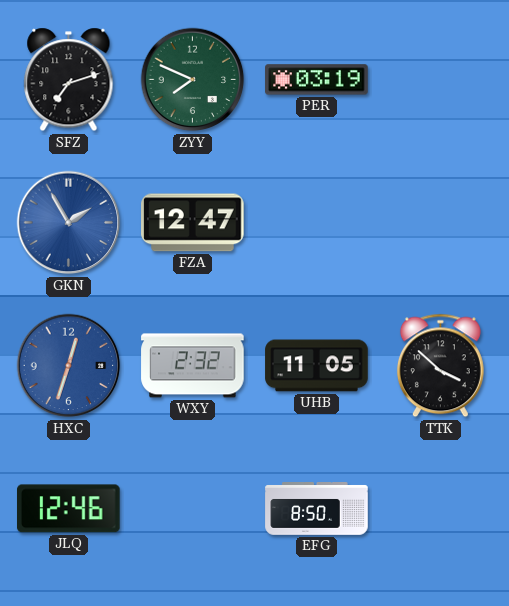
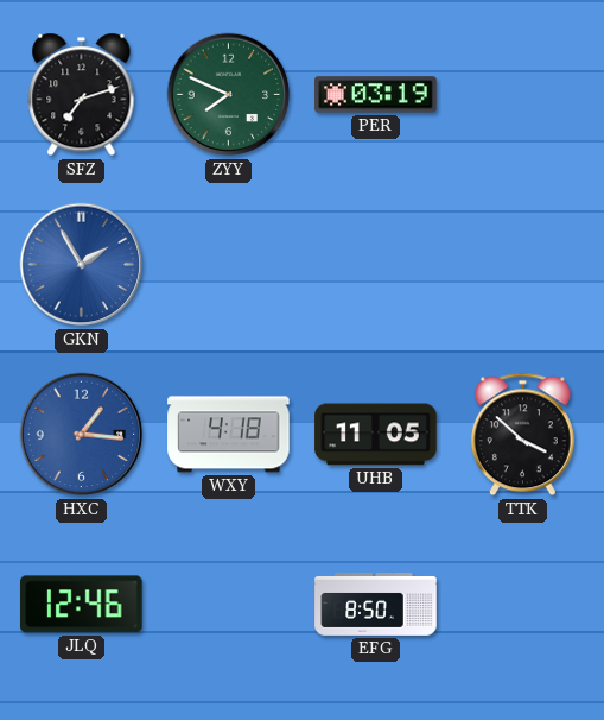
FZA: 12:47 -> none
HXC: 12:33 -> 1:16
WXY: 2:32 -> 4:18
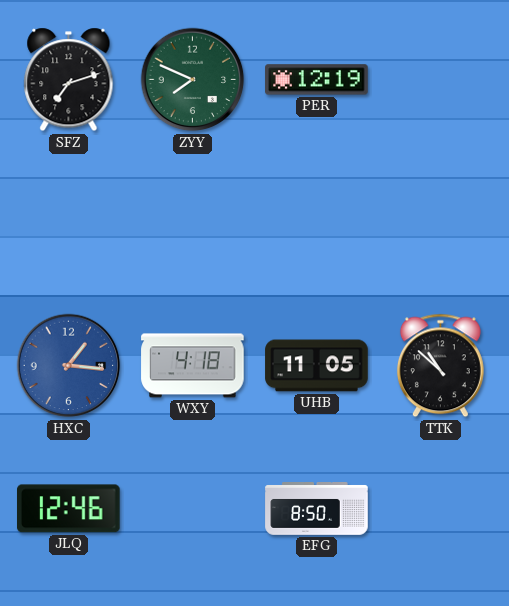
PER: 03:19 -> 12:19
GKN: 1:55 -> none
TTK: 3:52 -> 10:52
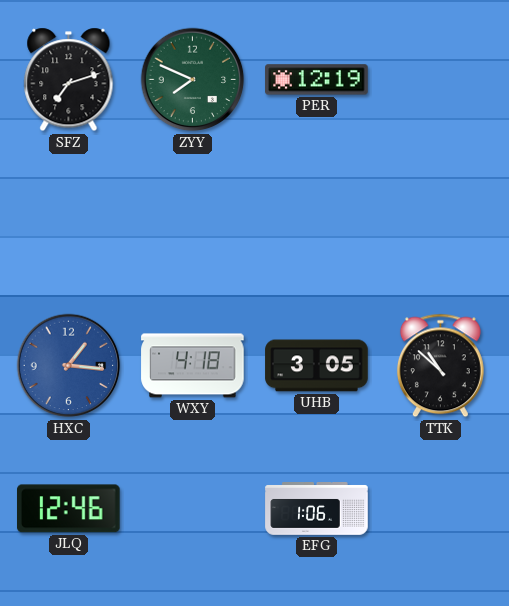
UHB: 11:05 -> 3:05
EFG: 8:50 -> 1:06
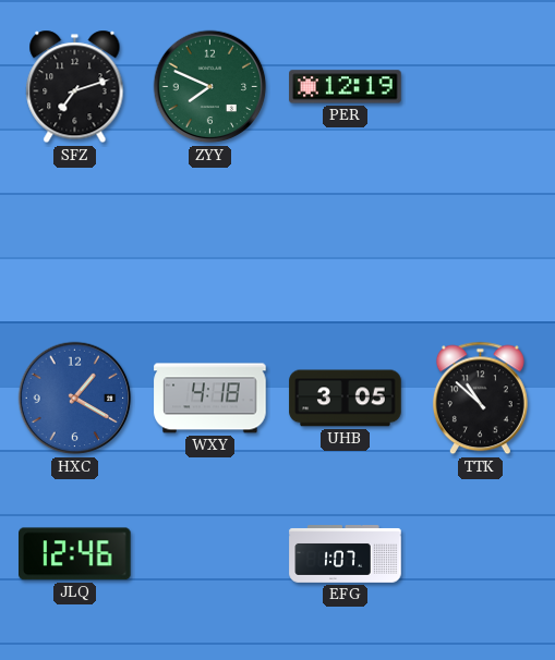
HXC: 1:16 -> 1:20
EFG: 1:06 -> 1:07
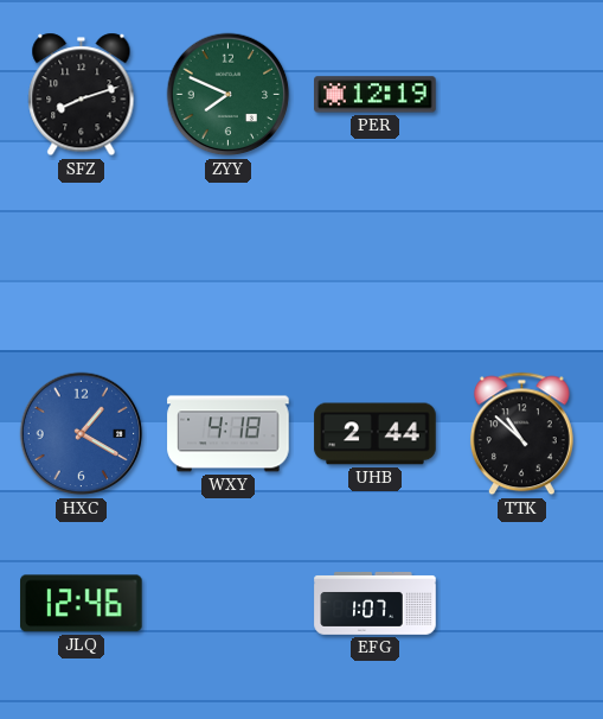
SFZ: 7:12 -> 8:12
UHB: 3:05 -> 2:44
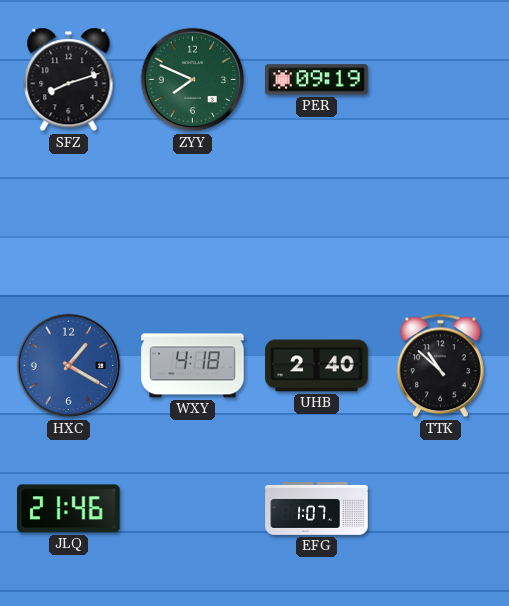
PER: 12:19 -> 09:19
UHB: 2:44 -> 2:40
JLQ: 12:46 -> 21:46
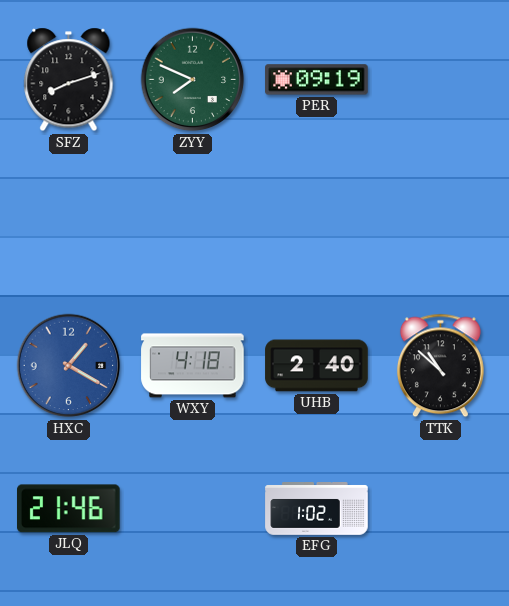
EFG: 1:07 -> 1:02
